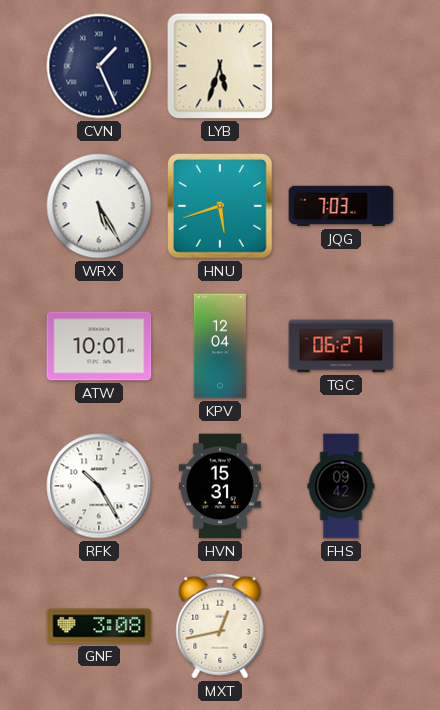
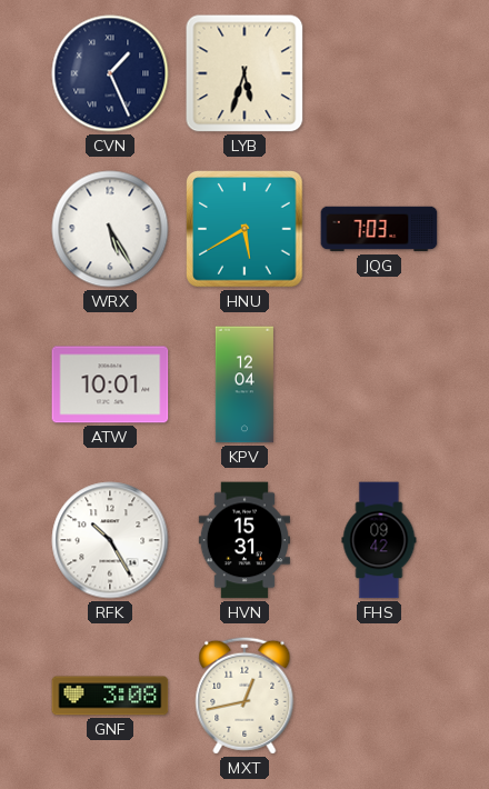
HNU: 5:42 -> 5:40
TGC: 06:27 -> none
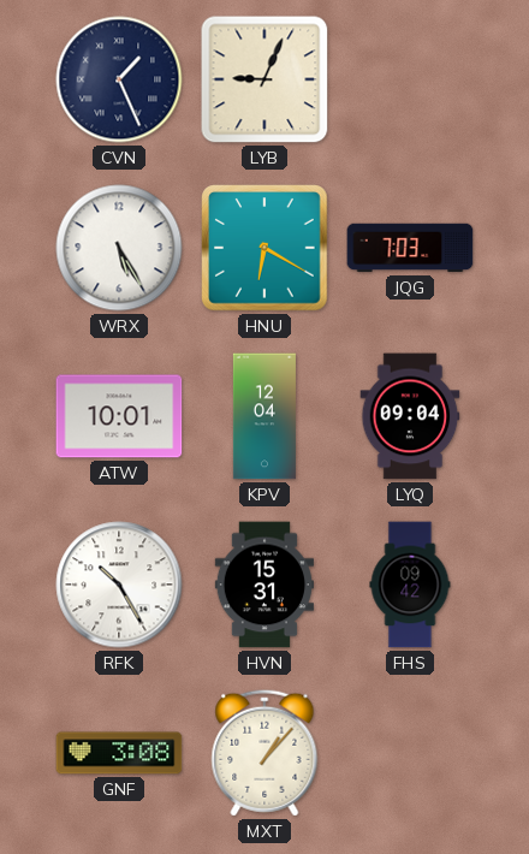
LYB: 5:33 -> 9:04
HNU: 5:40 -> 6:20
LYQ: none -> 09:04
MXT: 12:43 -> 1:07
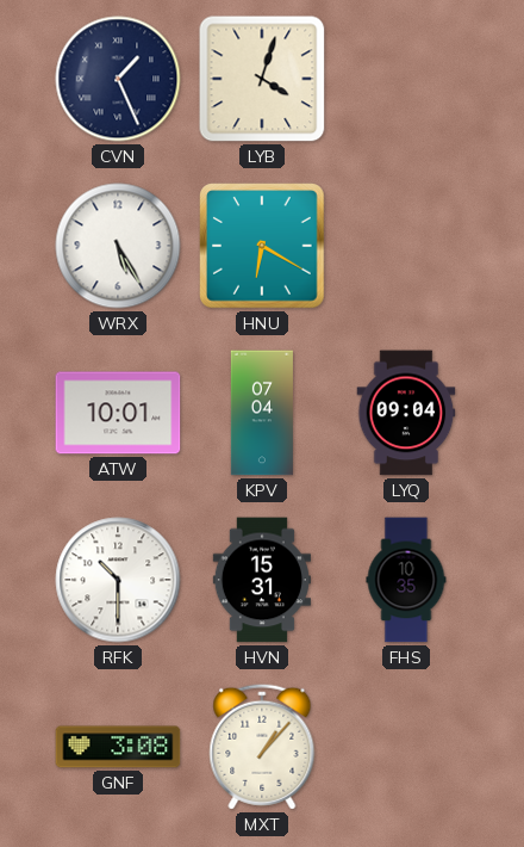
LYB: 9:04 -> 4:03
JQG: 7:03 -> none
KPV: 12:04 -> 07:04
RFK: 10:25 -> 10:30
FHS: 09:42 -> 10:35
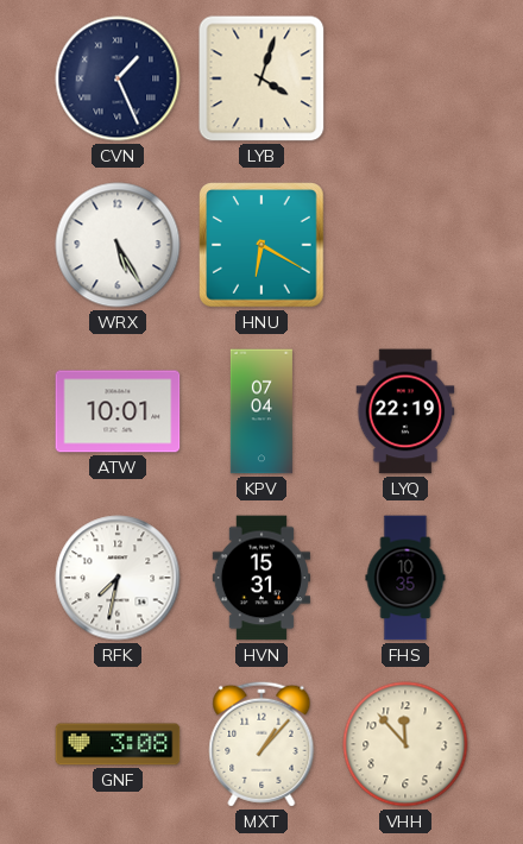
LYQ: 09:04 -> 22:19
RFK: 10:30 -> 7:32
VHH: none -> 11:53
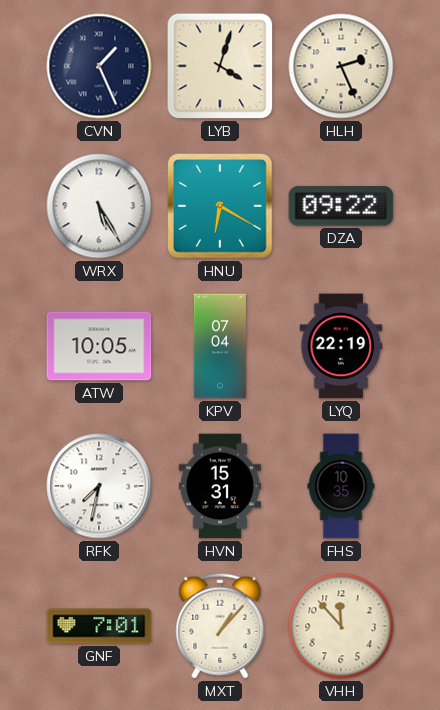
HLH: none -> 2:26
DZA: none -> 09:22
ATW: 10:01 -> 10:05
GNF: 3:08 -> 7:01
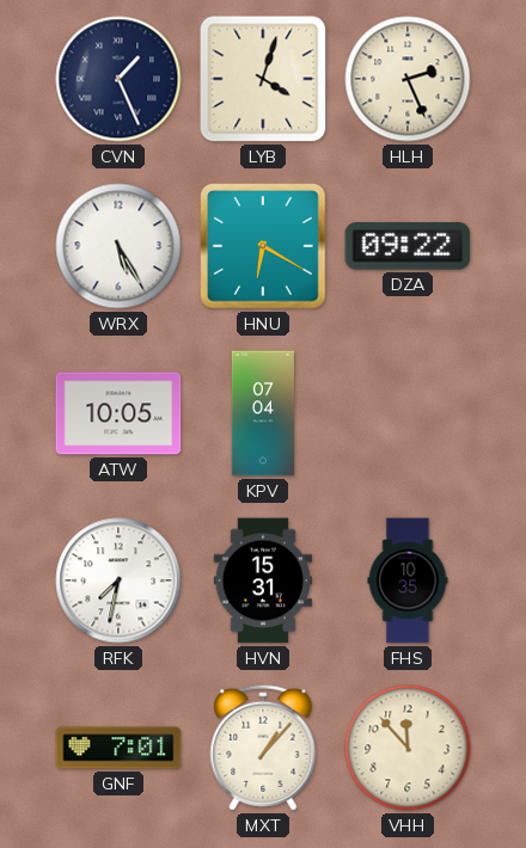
LYQ: 22:19 -> none
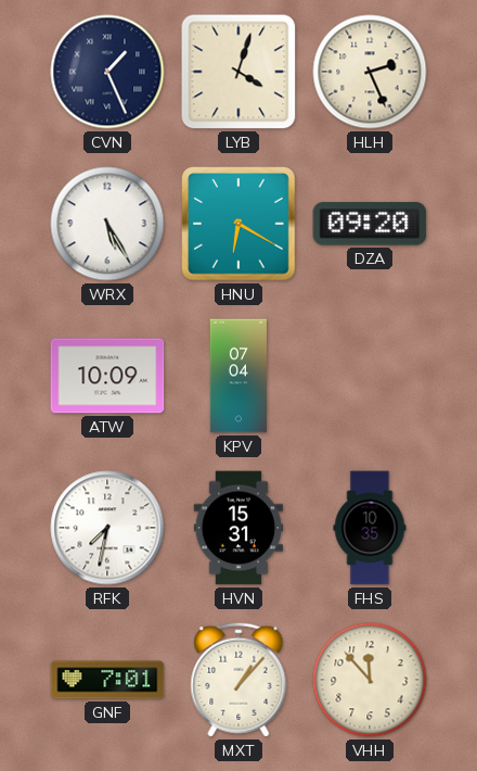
DZA: 09:22 -> 09:20
ATW: 10:05 -> 10:09
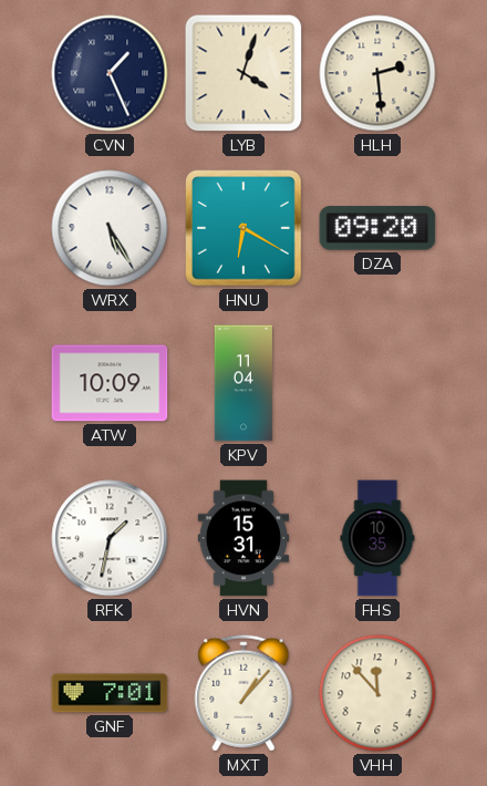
HLH: 2:26 -> 2:29
KPV: 07:04 -> 11:04
RFK: 7:32 -> 1:32
